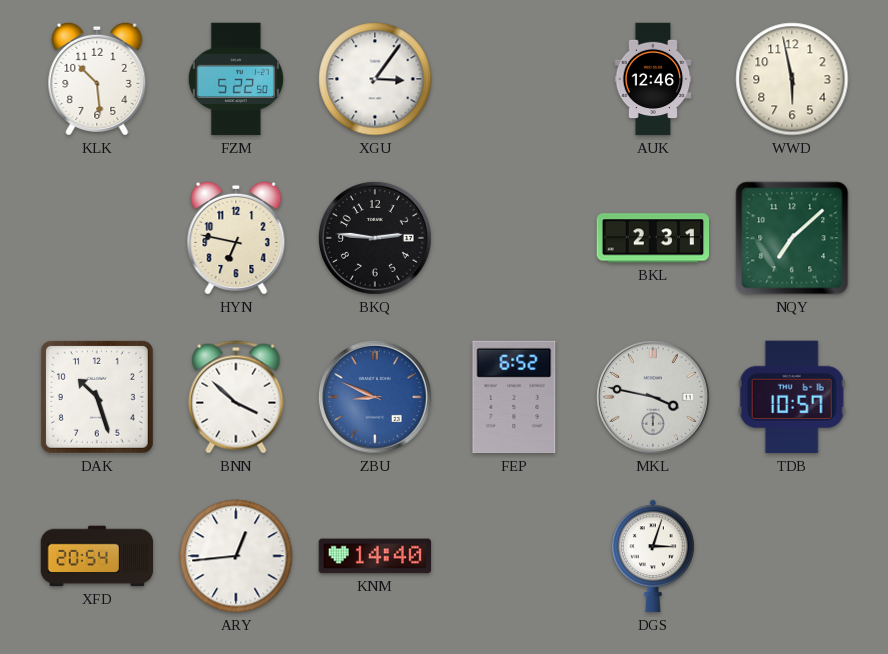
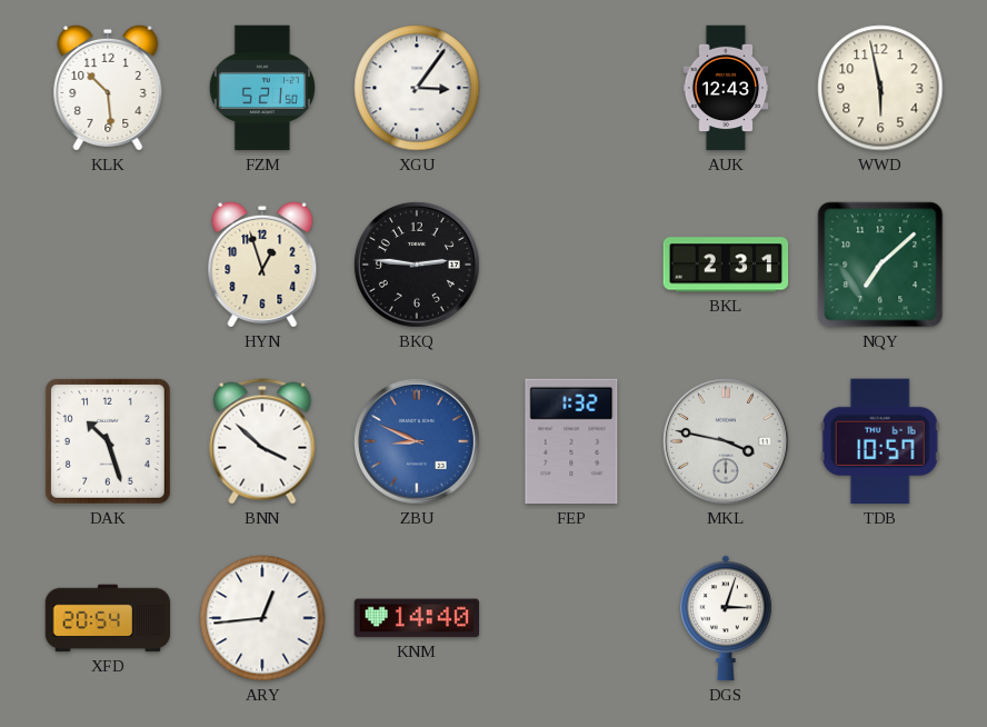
FZM: 5:22 -> 5:21
AUK: 12:46 -> 12:43
HYN: 6:47 -> 12:57
FEP: 6:52 -> 1:32
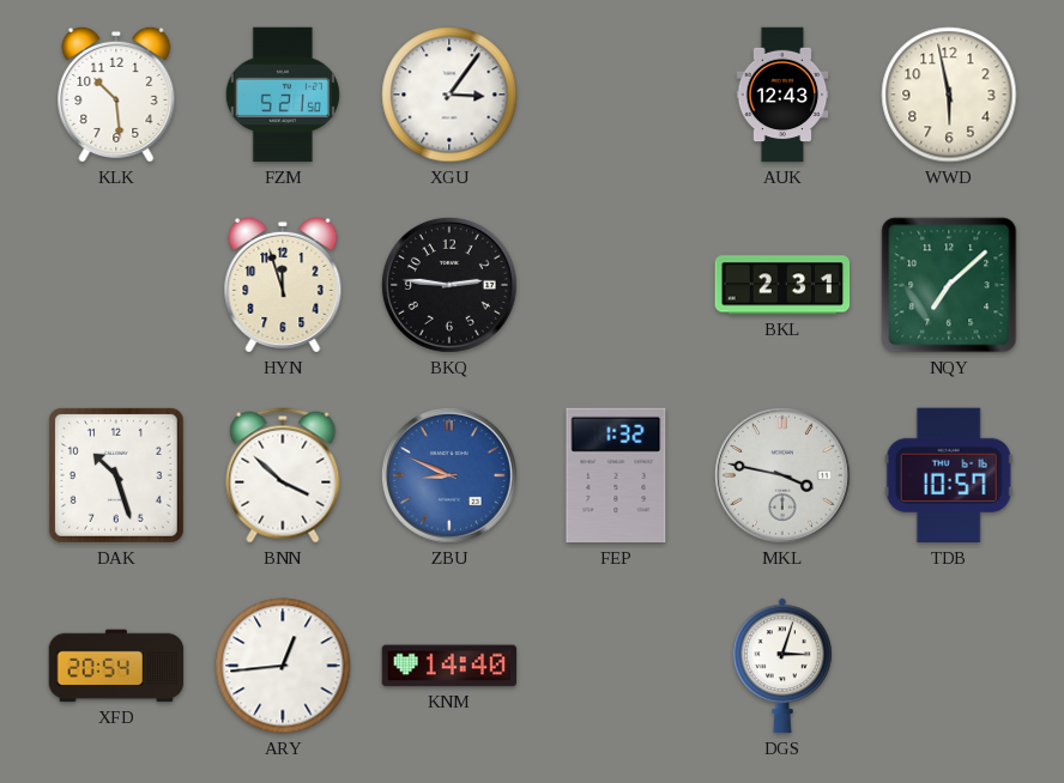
HYN: 12:57 -> 11:57
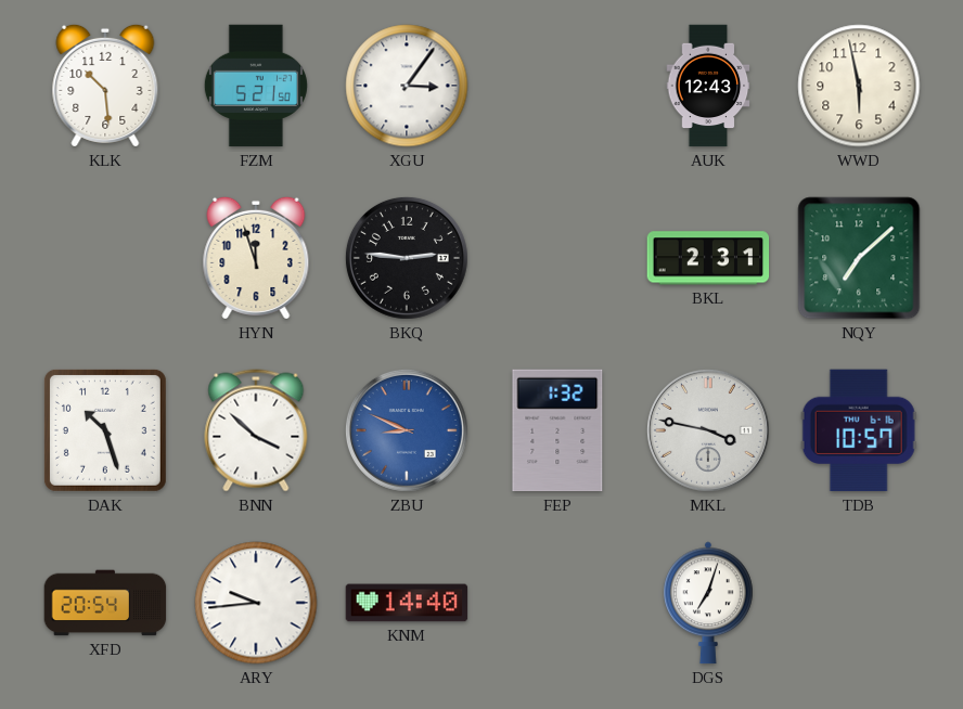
ARY: 12:44 -> 9:44
DGS: 3:03 -> 7:03
